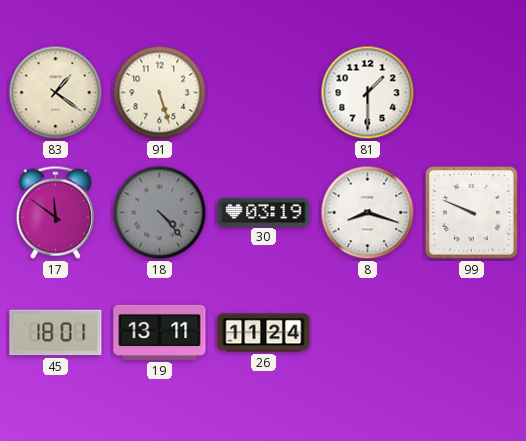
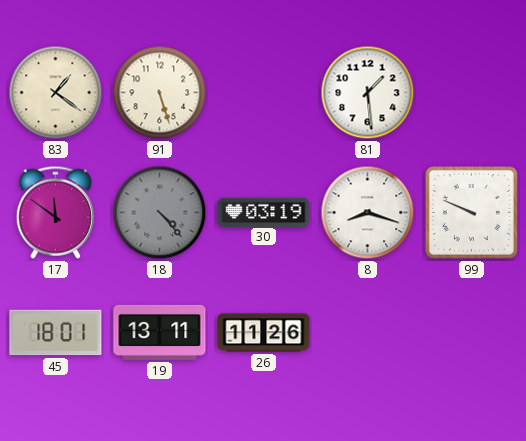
81: 1:30 -> 1:29
26: 11:24 -> 11:26
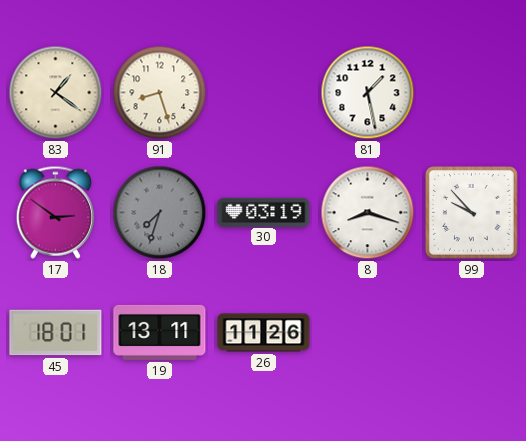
91: 5:27 -> 8:27
81: 1:29 -> 1:28
17: 11:51 -> 2:51
18: 4:23 -> 7:33
99: 9:49 -> 9:53
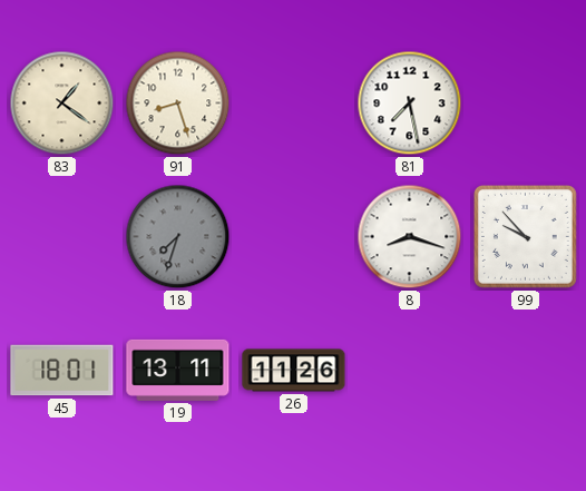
81: 1:28 -> 7:28
17: 2:51 -> none
30: 03:19 -> none
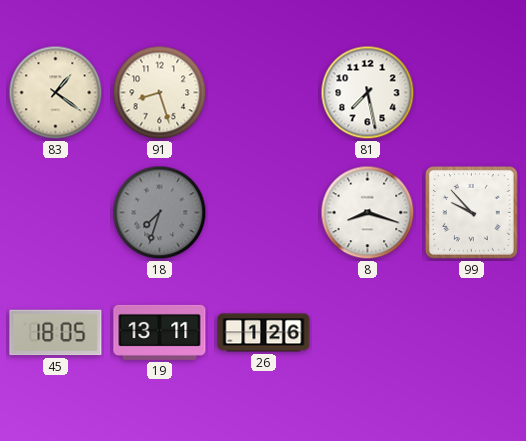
45: 18:01 -> 18:05
26: 11:26 -> 1:26
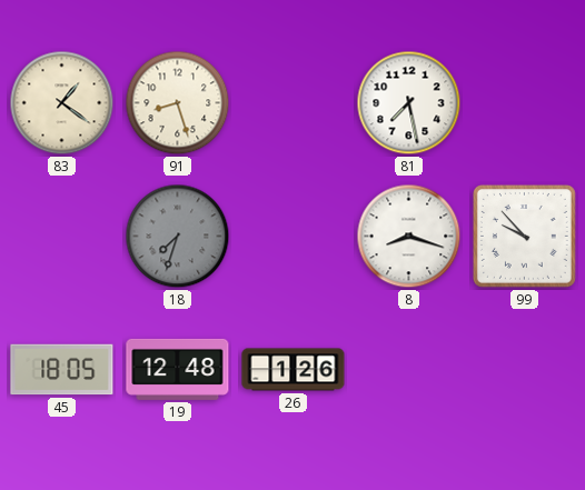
19: 13:11 -> 12:48
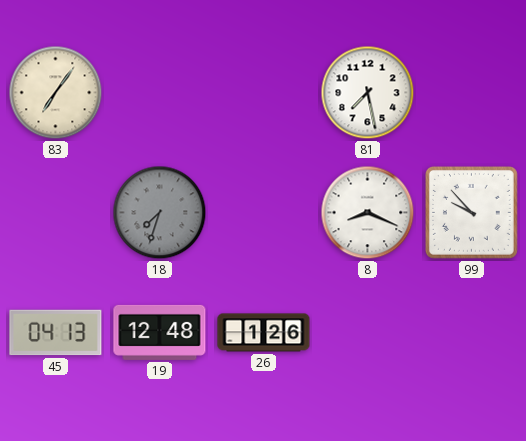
83: 1:21 -> 7:06
91: 8:27 -> none
8: 8:18 -> 8:19
45: 18:05 -> 04:13
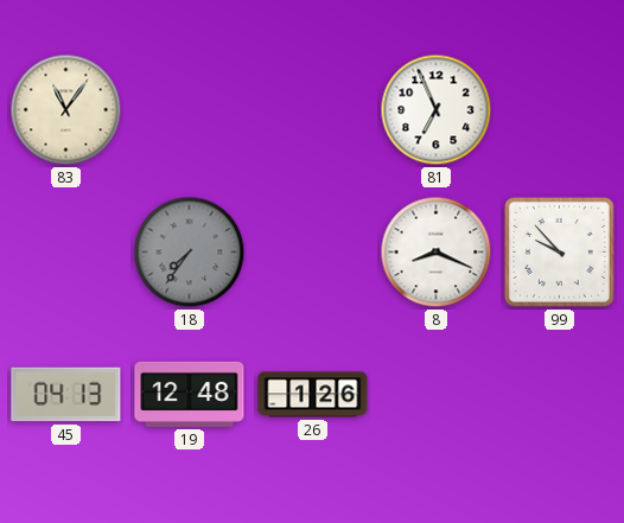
83: 7:06 -> 11:06
81: 7:28 -> 6:56
18: 7:33 -> 7:36
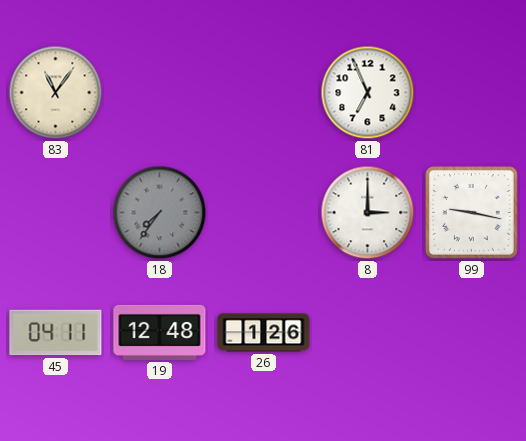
8: 8:19 -> 3:00
99: 9:53 -> 9:17
45: 04:13 -> 04:11
